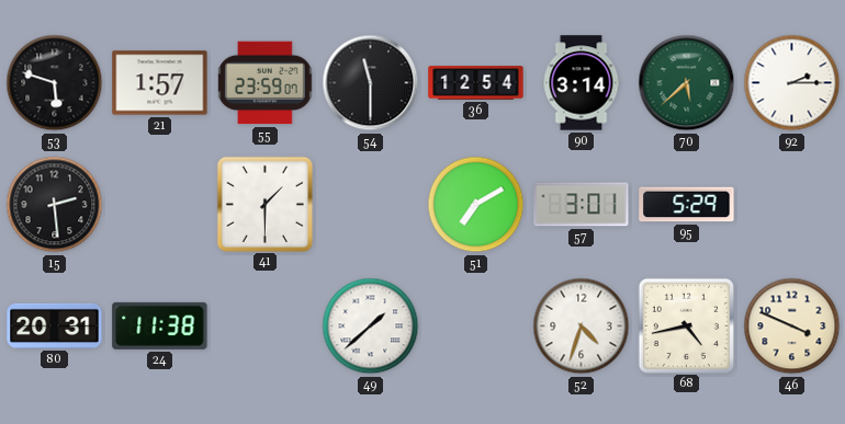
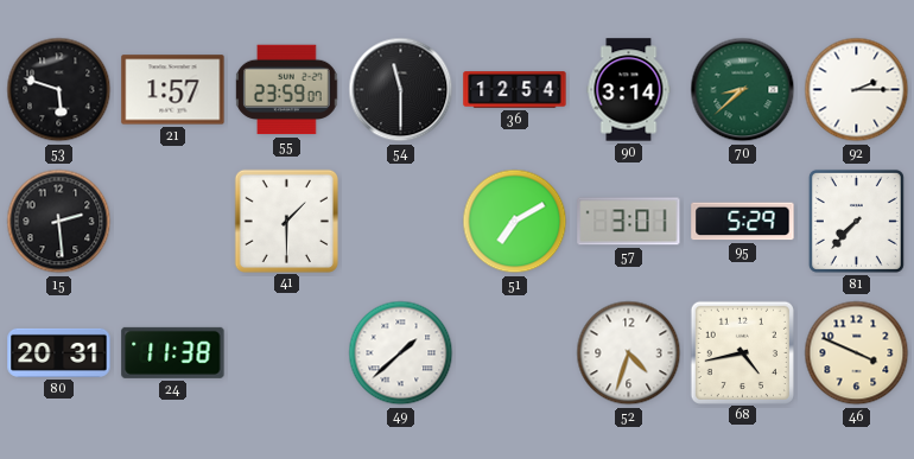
70: 5:38 -> 8:38
81: none -> 7:37
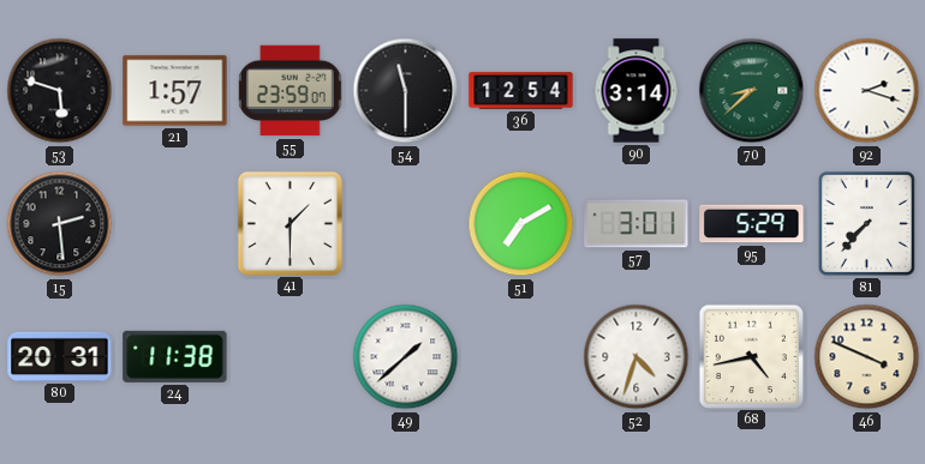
92: 2:15 -> 2:18
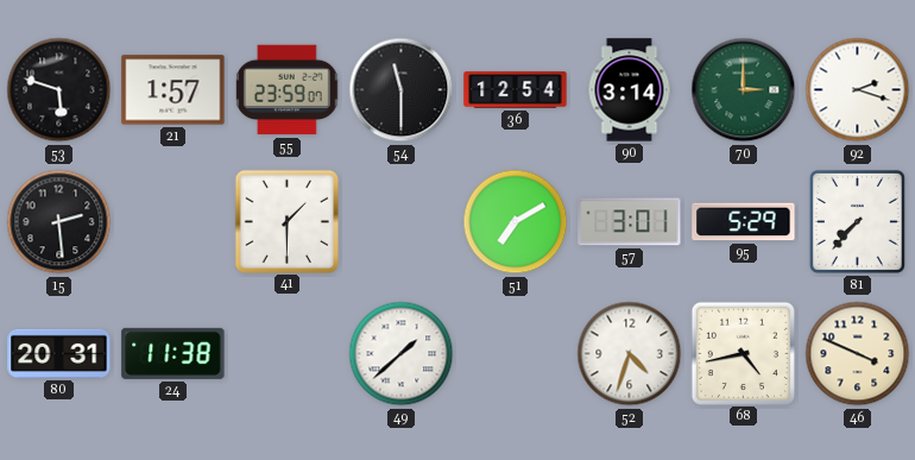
70: 8:38 -> 3:00
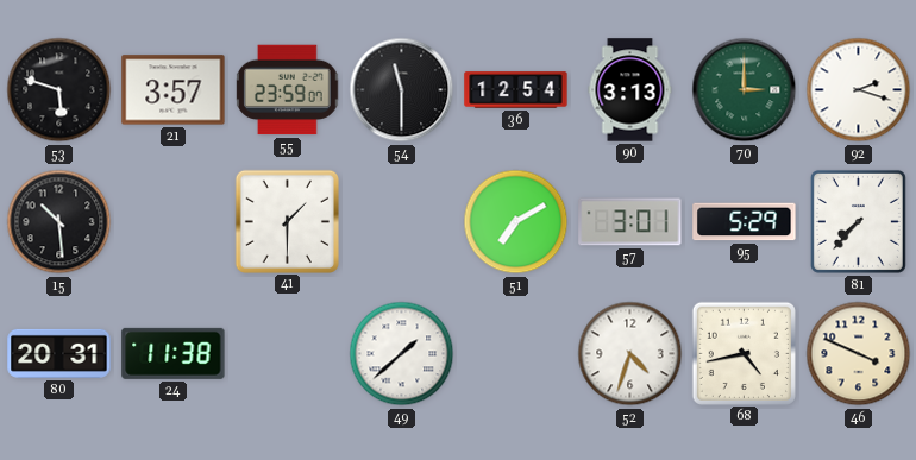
21: 1:57 -> 3:57
90: 3:14 -> 3:13
15: 2:29 -> 10:29
